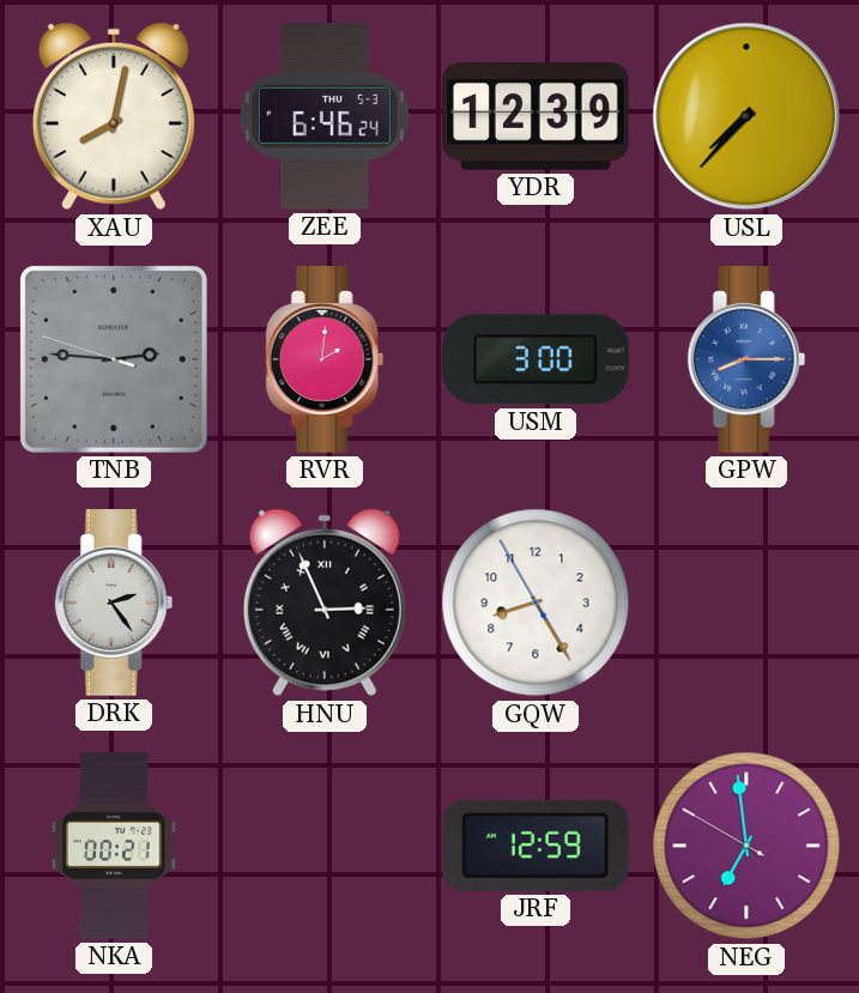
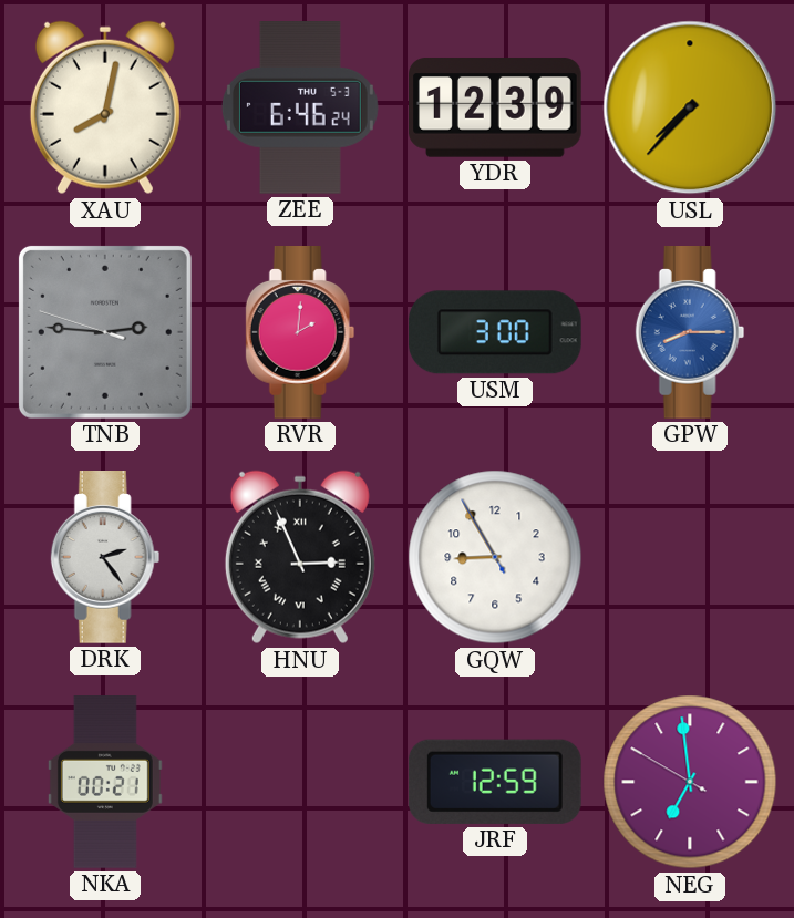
GQW: 8:24 -> 8:54
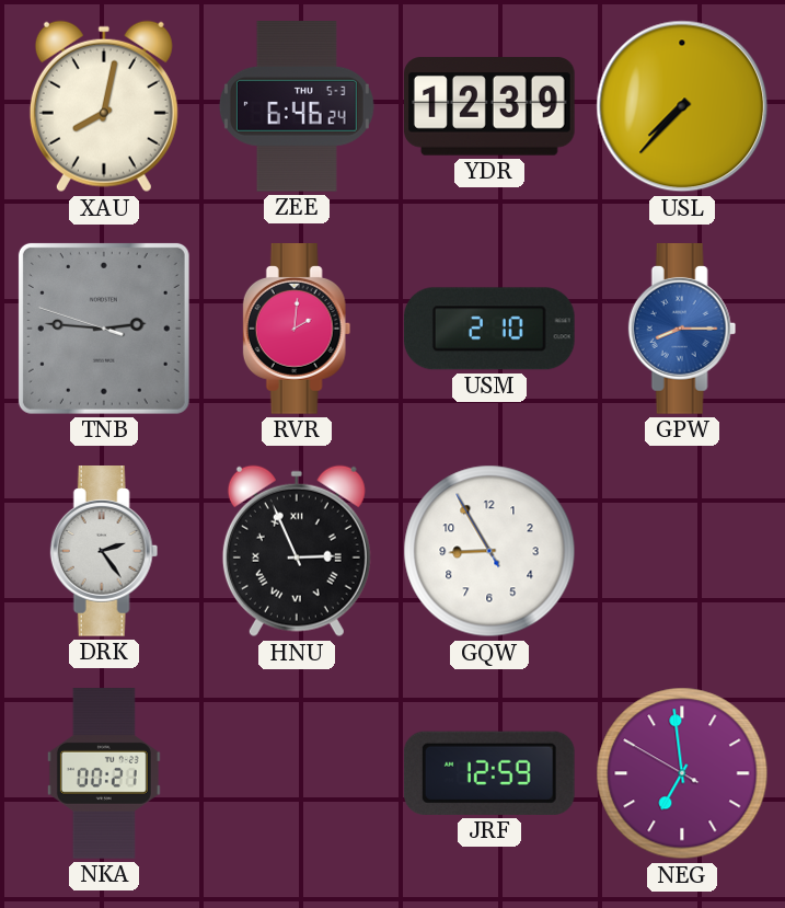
USM: 3:00 -> 2:10
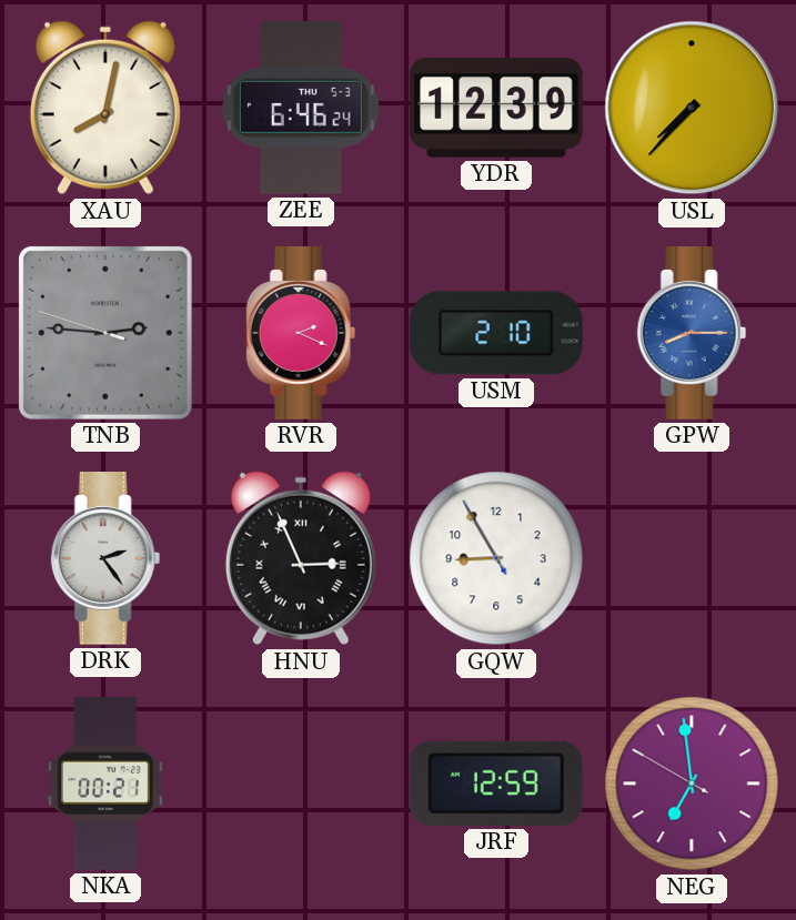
RVR: 2:01 -> 2:19
